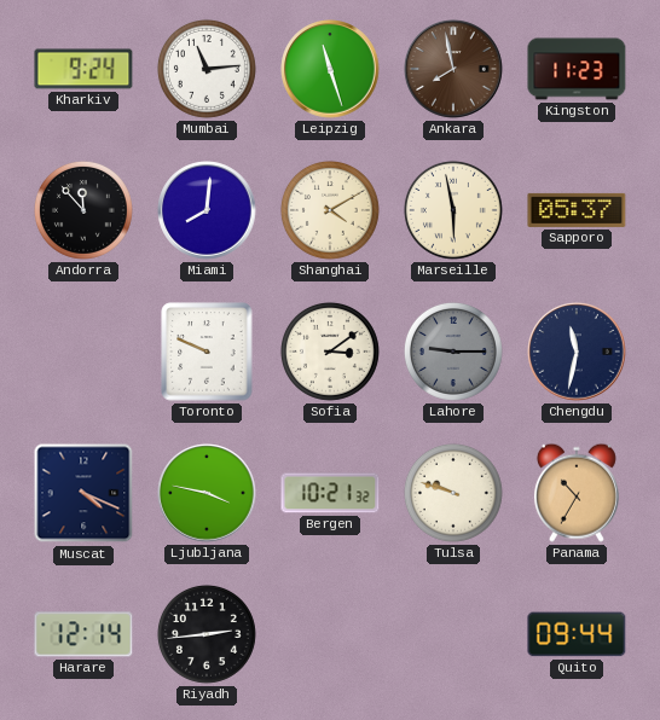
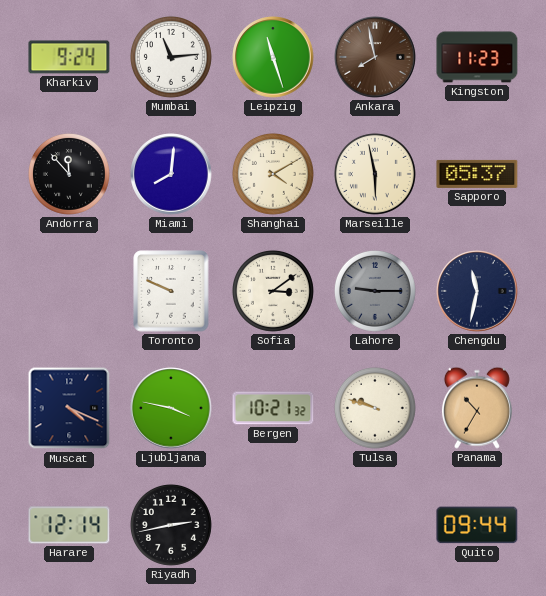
Riyadh: 2:44 -> 2:43
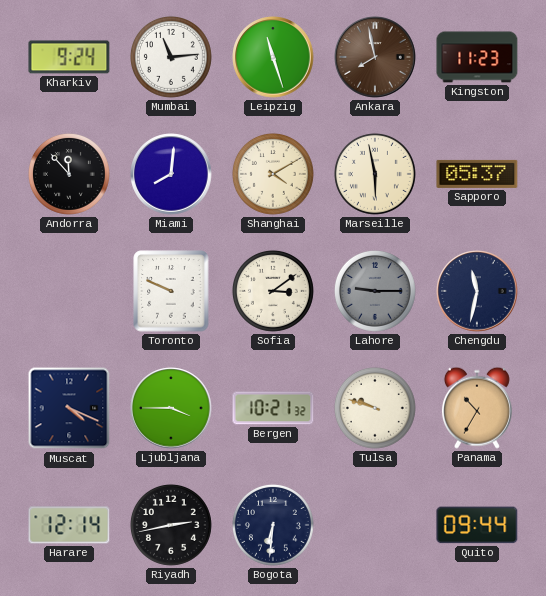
Ljubljana: 3:47 -> 3:45
Bogota: none -> 6:31
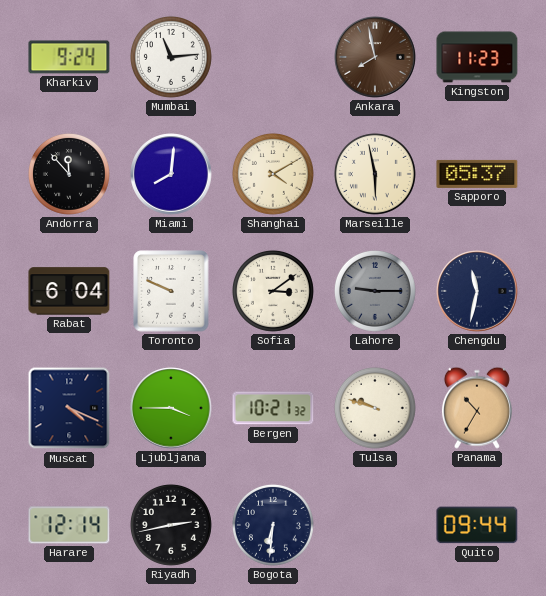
Leipzig: 11:27 -> none
Rabat: none -> 6:04
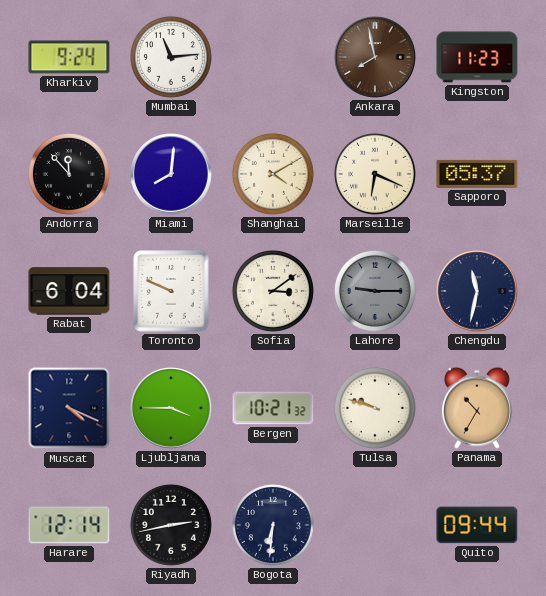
Marseille: 5:58 -> 6:19
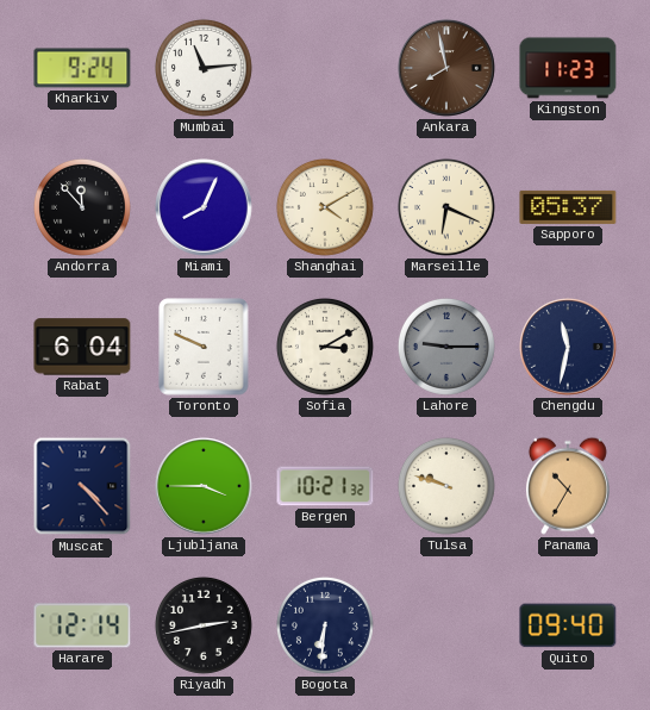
Miami: 8:01 -> 8:04
Sofia: 3:09 -> 3:10
Muscat: 4:19 -> 4:23
Quito: 09:44 -> 09:40
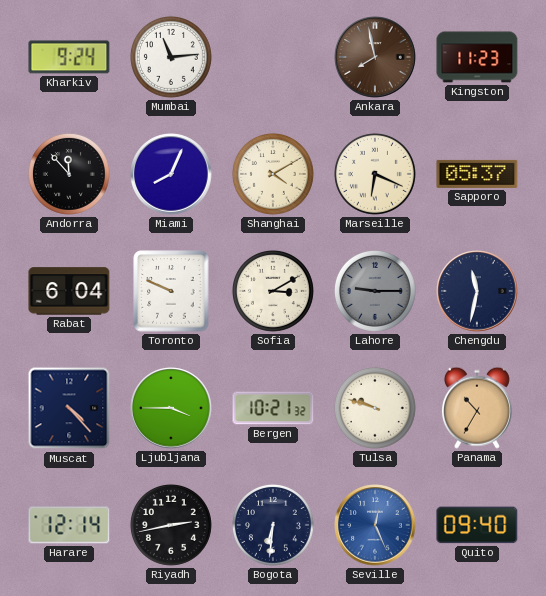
Seville: none -> 12:26
